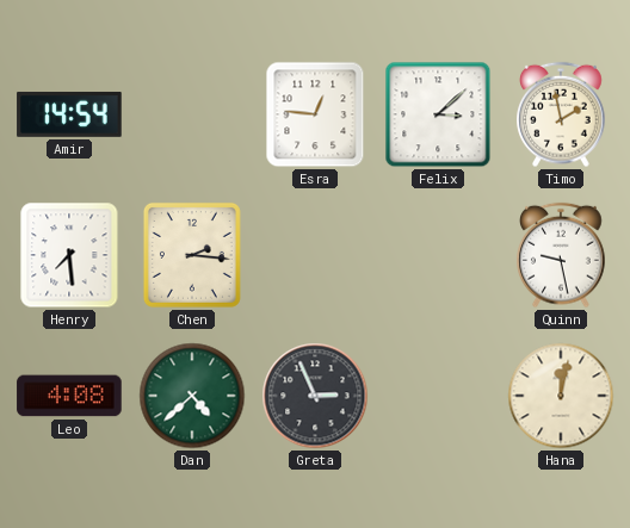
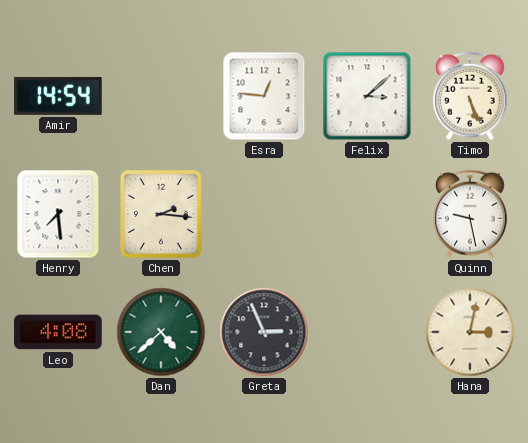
Timo: 1:58 -> 5:26
Hana: 12:02 -> 3:02
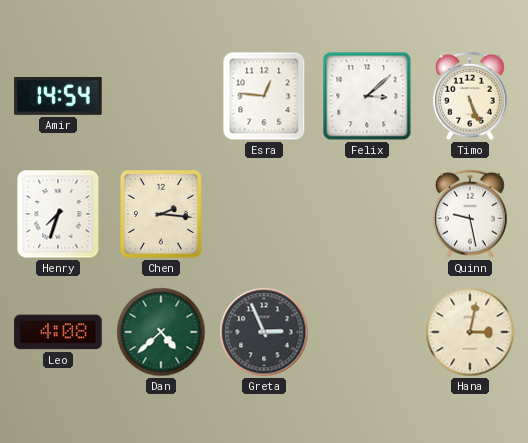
Henry: 7:29 -> 7:33
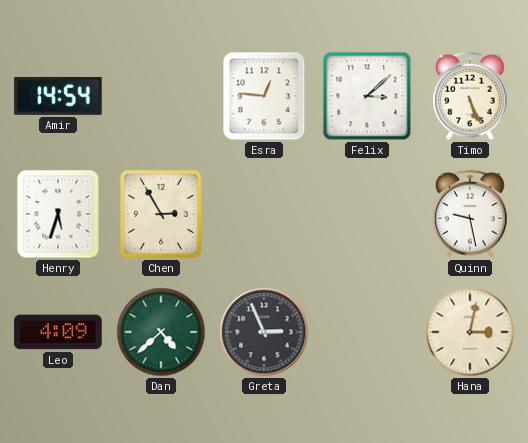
Henry: 7:33 -> 5:33
Chen: 2:16 -> 2:55
Leo: 4:08 -> 4:09
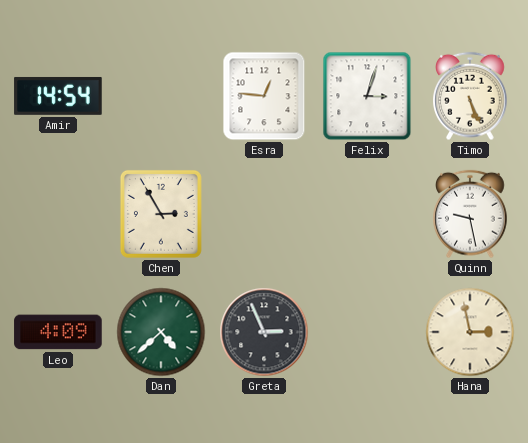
Felix: 3:08 -> 3:03
Henry: 5:33 -> none
Hana: 3:02 -> 2:58
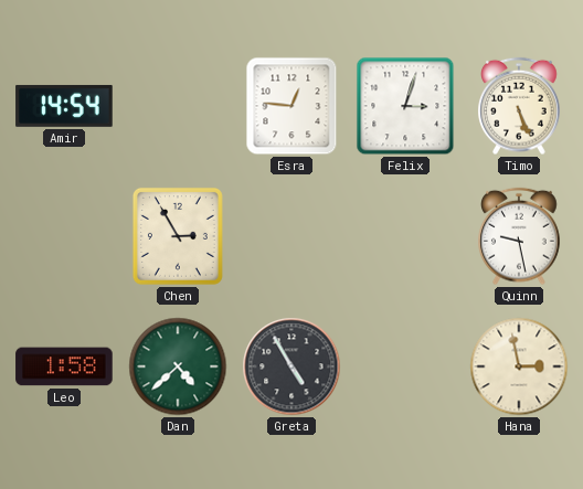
Leo: 4:09 -> 1:58
Greta: 2:56 -> 4:55
